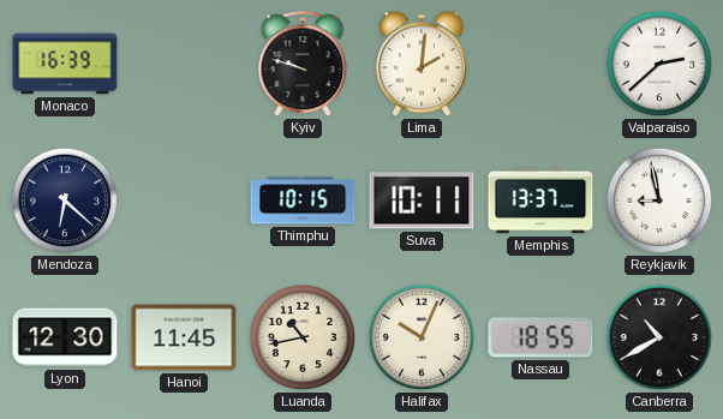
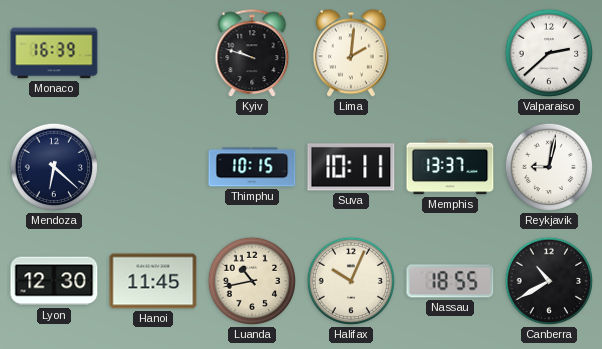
Reykjavik: 8:58 -> 9:02
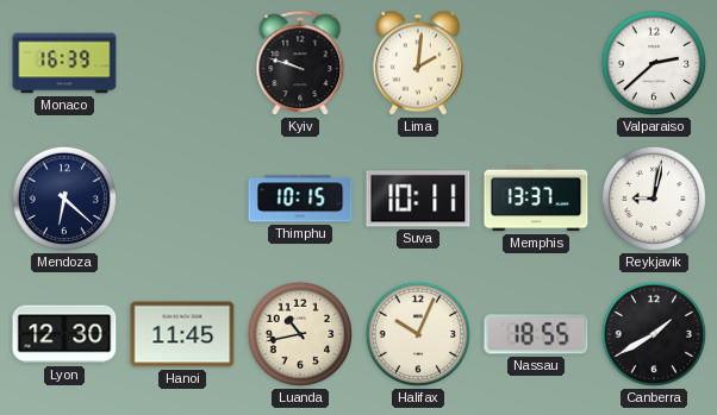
Canberra: 10:40 -> 1:40
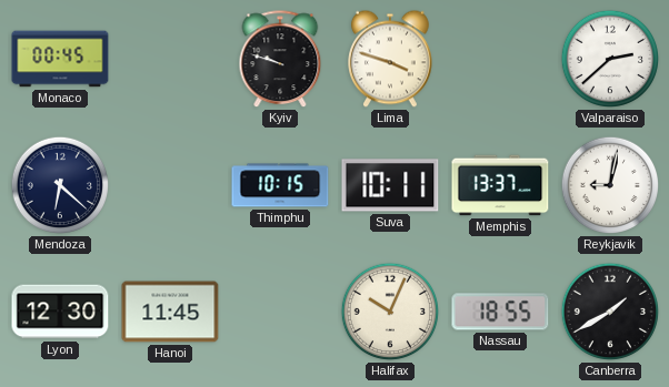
Monaco: 16:39 -> 00:45
Lima: 2:01 -> 3:48
Luanda: 10:43 -> none
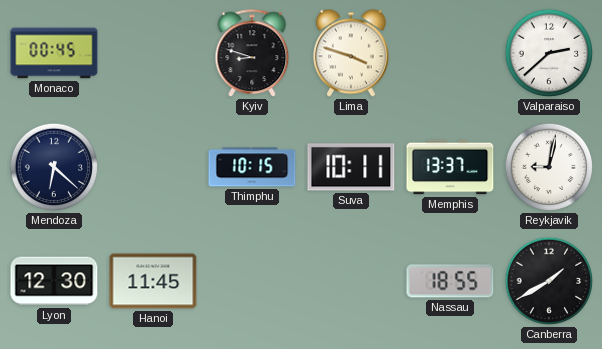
Kyiv: 9:48 -> 8:48
Halifax: 10:04 -> none
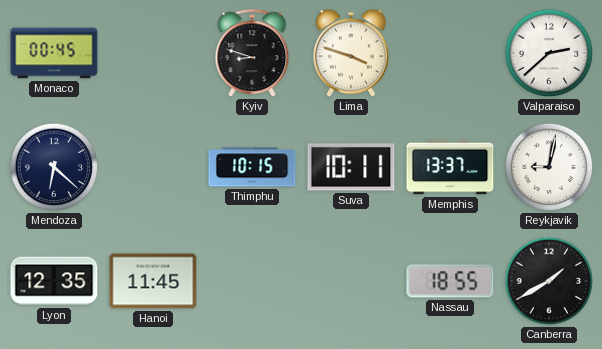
Lyon: 12:30 -> 12:35
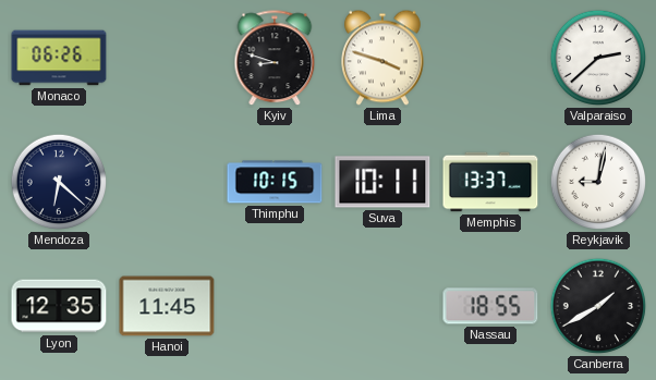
Monaco: 00:45 -> 06:26
